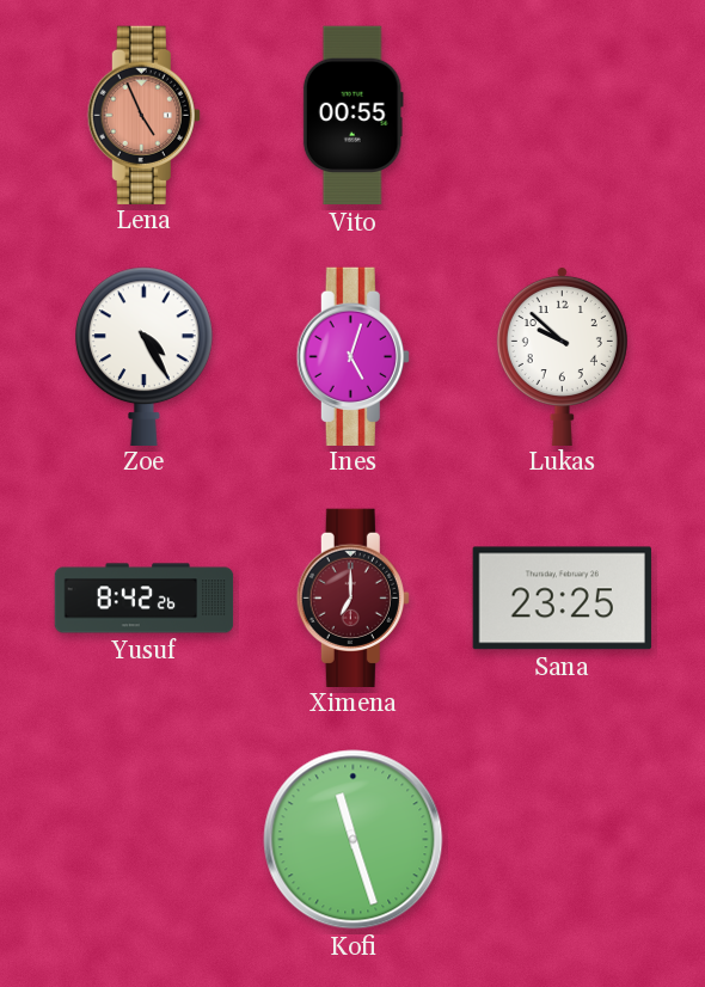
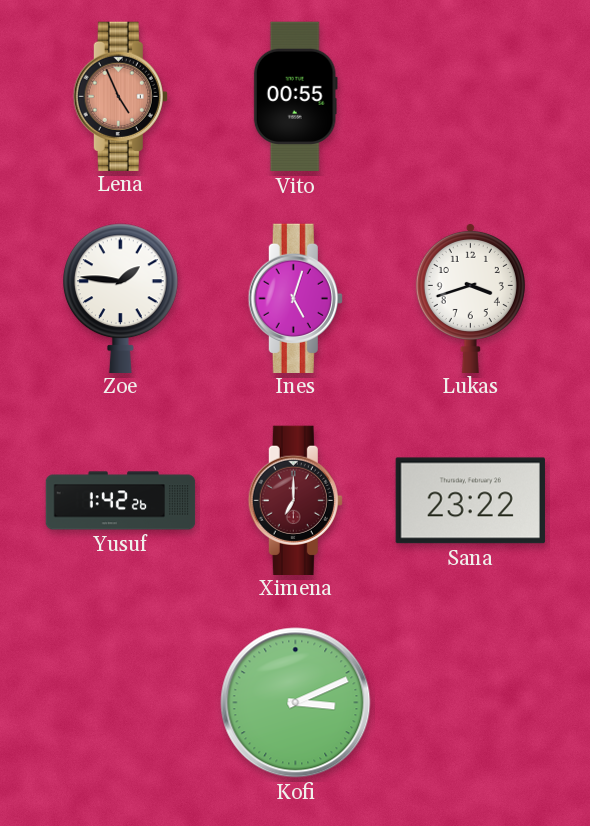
Zoe: 4:25 -> 1:46
Lukas: 9:52 -> 3:42
Yusuf: 8:42 -> 1:42
Sana: 23:25 -> 23:22
Kofi: 11:27 -> 3:11
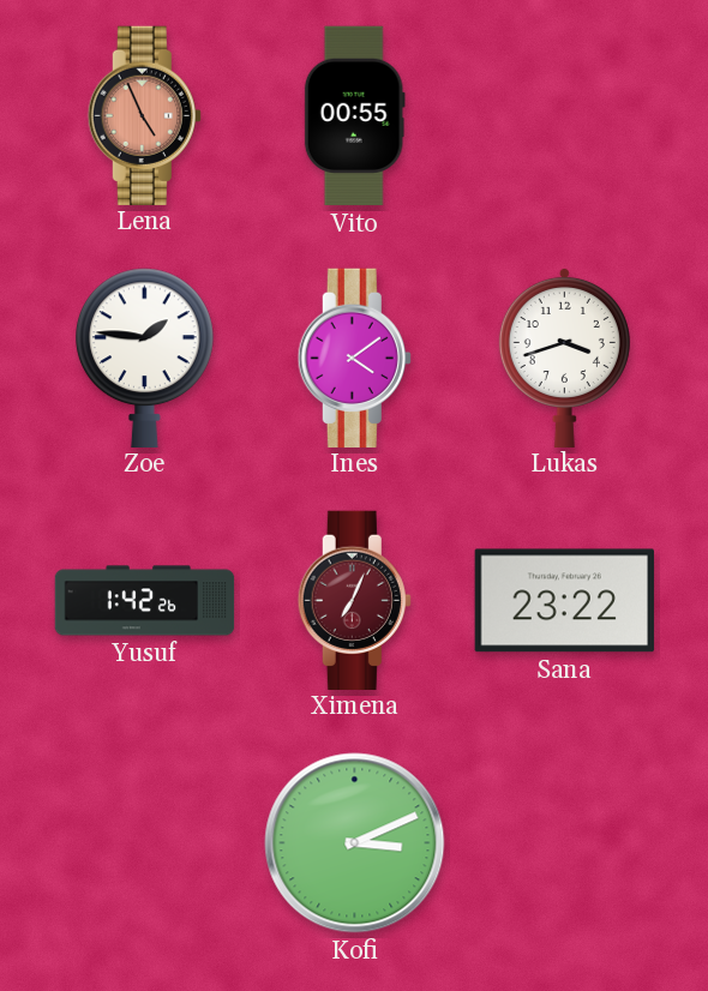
Ines: 5:03 -> 4:09
Ximena: 7:00 -> 7:04
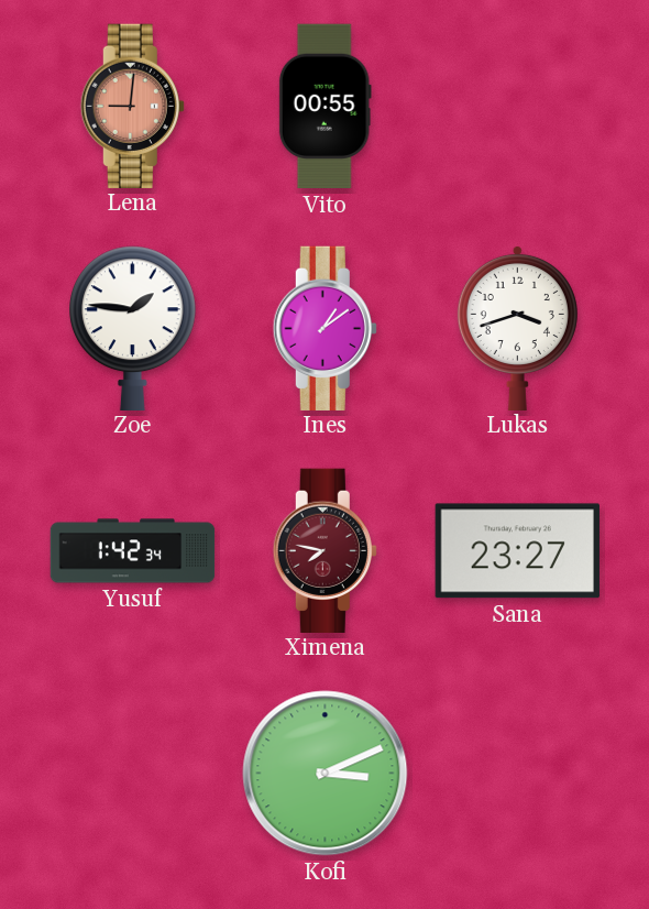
Lena: 4:56 -> 9:01
Ines: 4:09 -> 1:09
Yusuf: 1:42:26 -> 1:42:34
Ximena: 7:04 -> 7:47
Sana: 23:22 -> 23:27
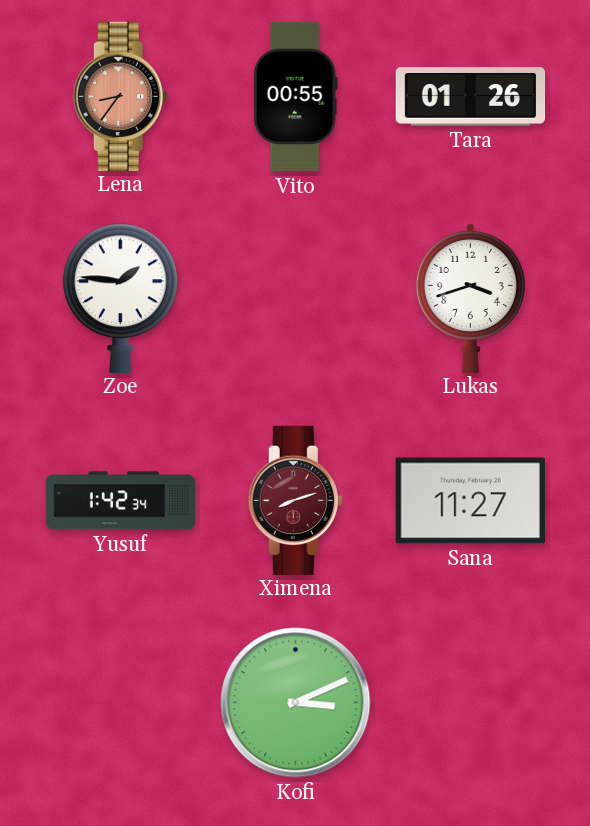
Lena: 9:01 -> 8:36
Tara: none -> 01:26
Ines: 1:09 -> none
Ximena: 7:47 -> 8:12
Sana: 23:27 -> 11:27
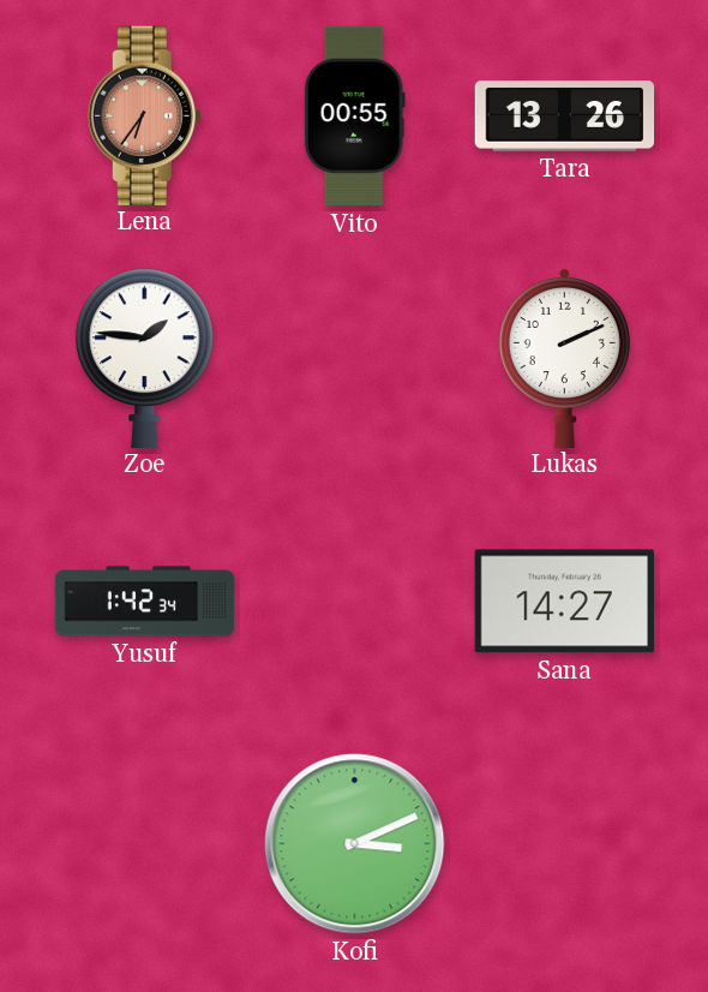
Lena: 8:36 -> 6:36
Tara: 01:26 -> 13:26
Lukas: 3:42 -> 2:11
Ximena: 8:12 -> none
Sana: 11:27 -> 14:27
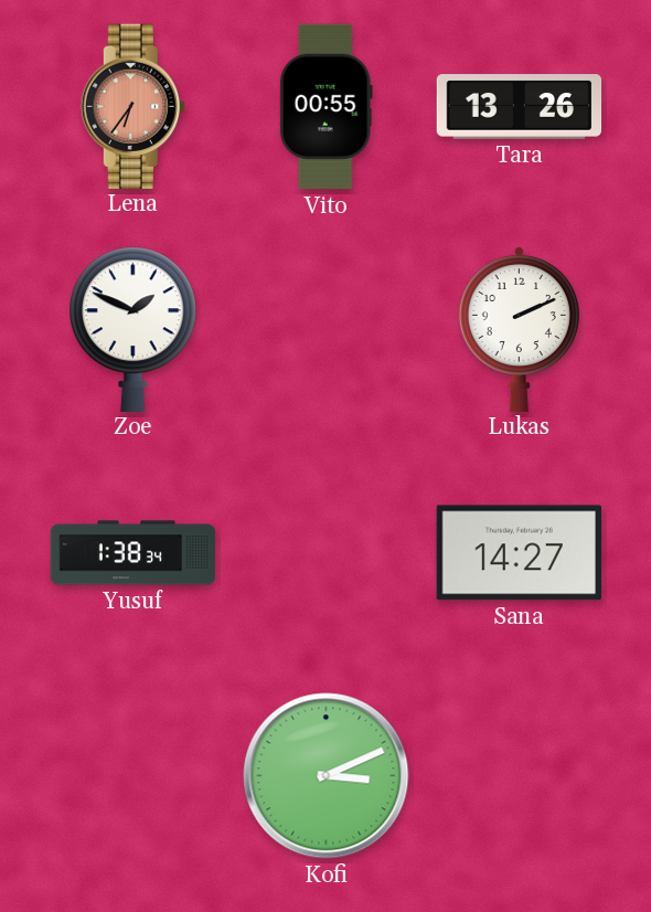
Zoe: 1:46 -> 1:49
Yusuf: 1:42 -> 1:38
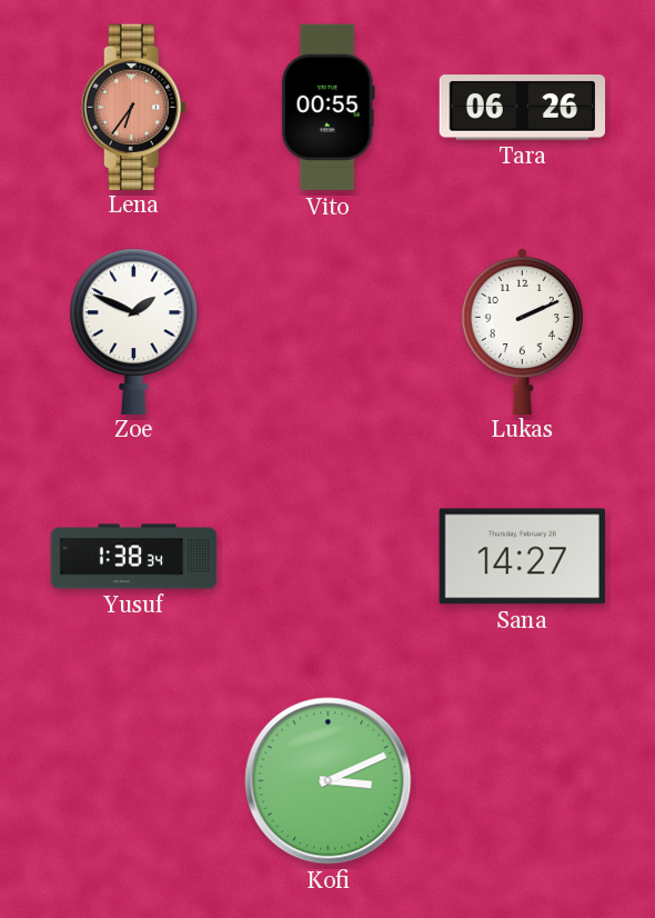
Tara: 13:26 -> 06:26
